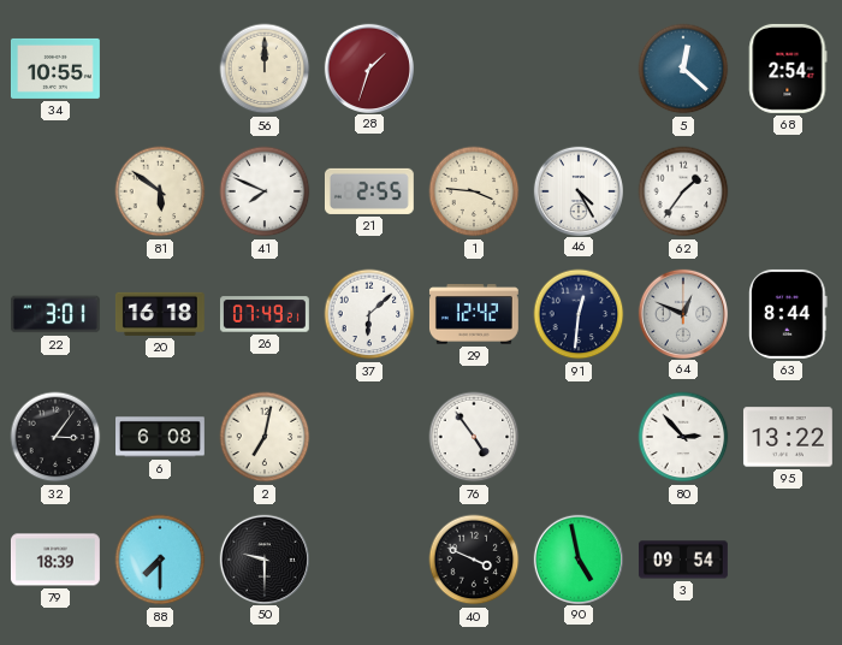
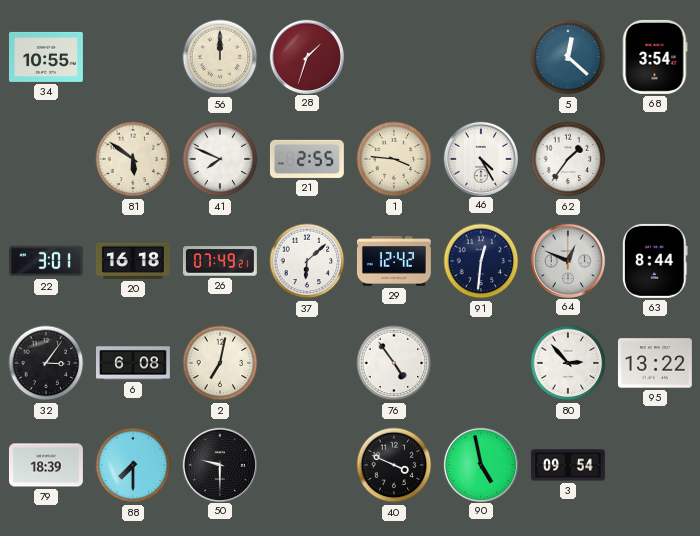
68: 2:54 -> 3:54
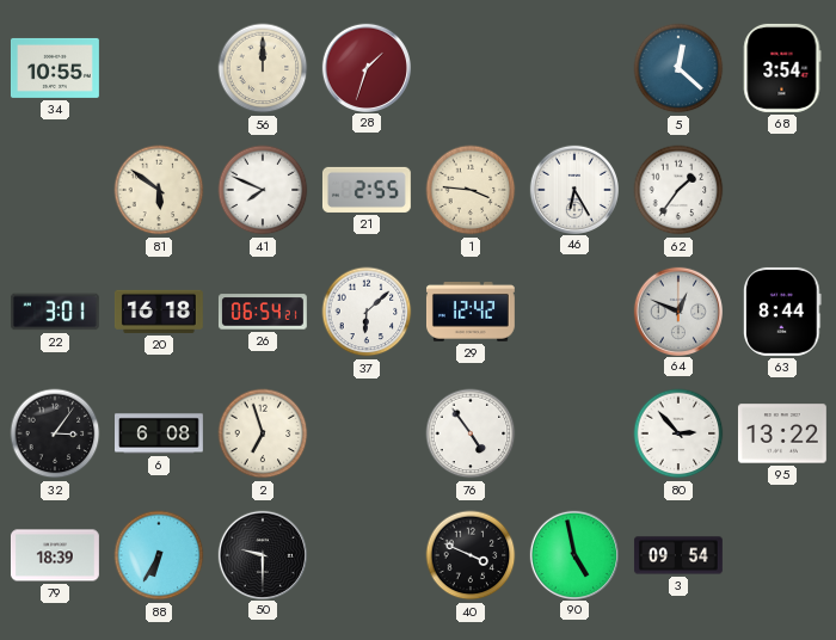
46: 4:25 -> 6:25
26: 07:49 -> 06:54
91: 12:31 -> none
2: 7:02 -> 6:57
88: 7:30 -> 6:35
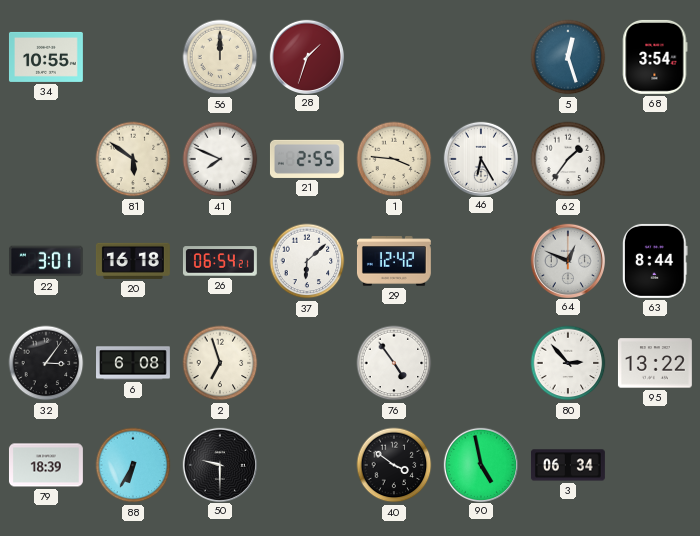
5: 12:22 -> 12:27
40: 3:49 -> 3:51
3: 09:54 -> 06:34
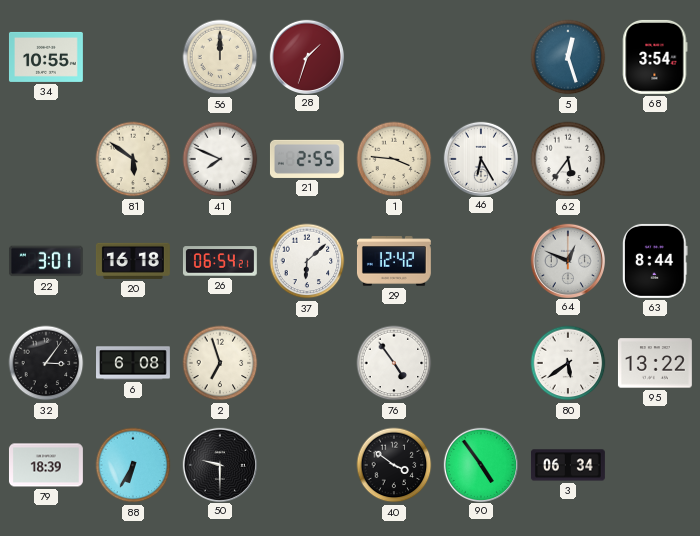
62: 1:36 -> 5:36
80: 2:53 -> 5:39
90: 4:58 -> 4:54
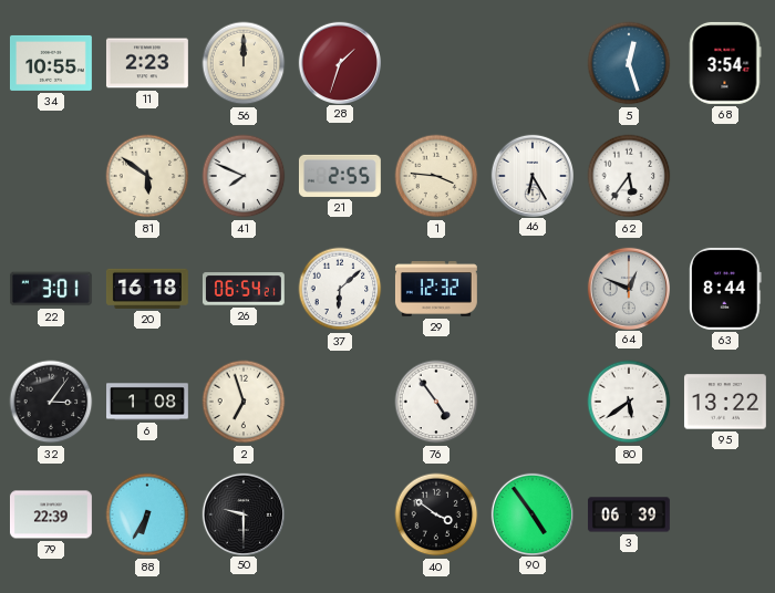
11: none -> 2:23
29: 12:42 -> 12:32
6: 6:08 -> 1:08
79: 18:39 -> 22:39
3: 06:34 -> 06:39
